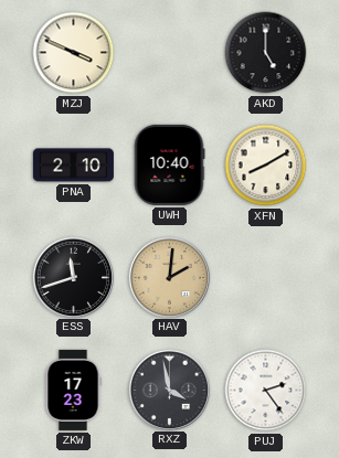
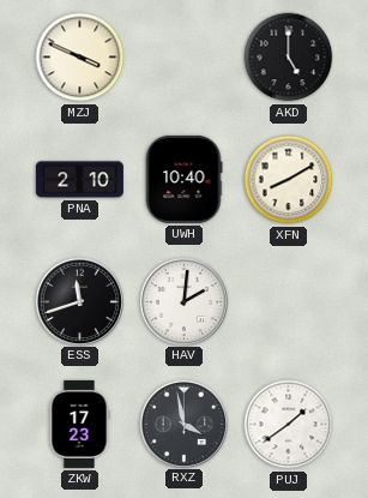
HAV dial: champagne -> white
PUJ: 2:24 -> 1:39
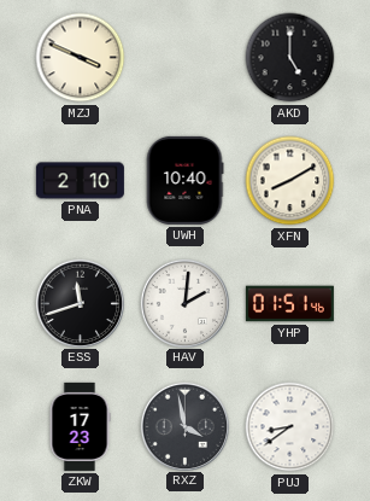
YHP: none -> 01:51
PUJ: 1:39 -> 8:39
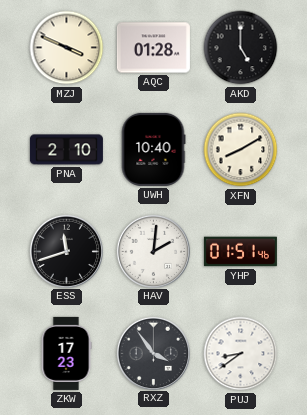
AQC: none -> 01:28
RXZ: 3:58 -> 3:54
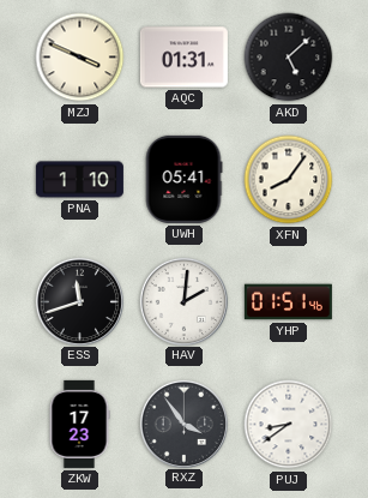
AQC: 01:28 -> 01:31
AKD: 5:00 -> 5:08
PNA: 2:10 -> 1:10
UWH: 10:40 -> 05:41
XFN: 8:10 -> 8:06
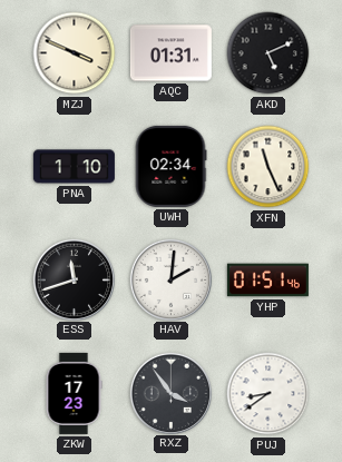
AKD: 5:08 -> 5:11
UWH: 05:41 -> 02:34
XFN: 8:06 -> 11:26
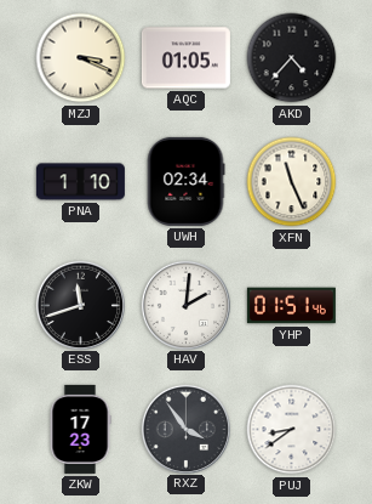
MZJ: 3:49 -> 3:19
AQC: 01:31 -> 01:05
AKD: 5:11 -> 4:37
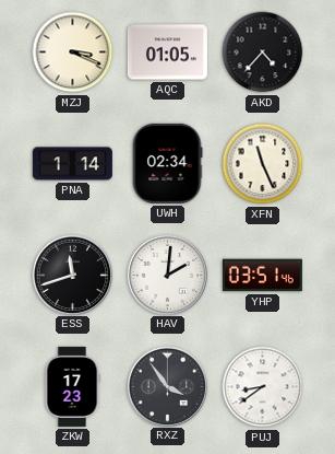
PNA: 1:10 -> 1:14
YHP: 01:51 -> 03:51
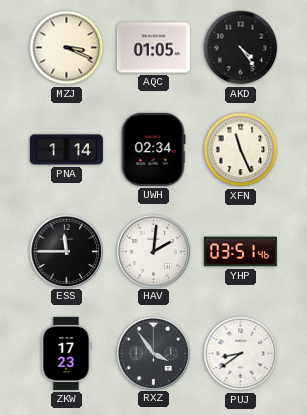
AKD: 4:37 -> 4:24
ESS: 11:42 -> 11:45
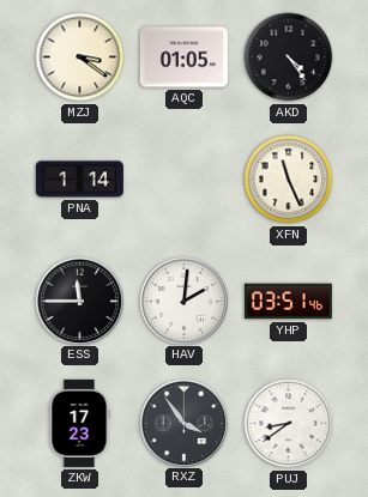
MZJ: 3:19 -> 3:21
UWH: 02:34 -> none
